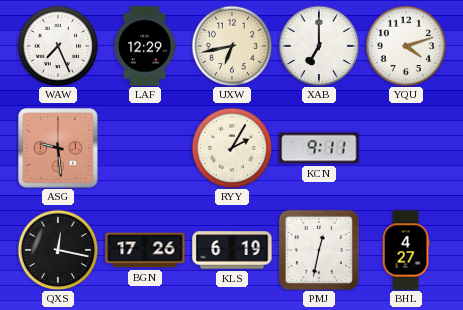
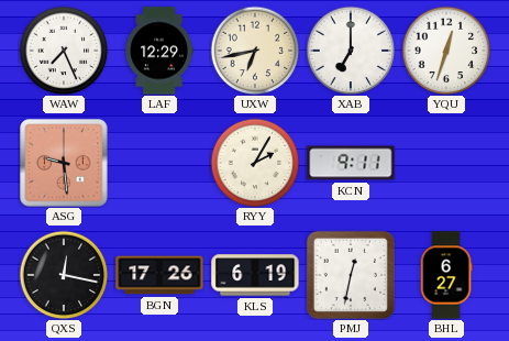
YQU: 4:12 -> 12:33
BHL: 4:27 -> 6:27
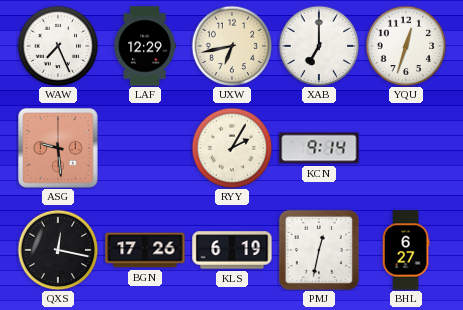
KCN: 9:11 -> 9:14
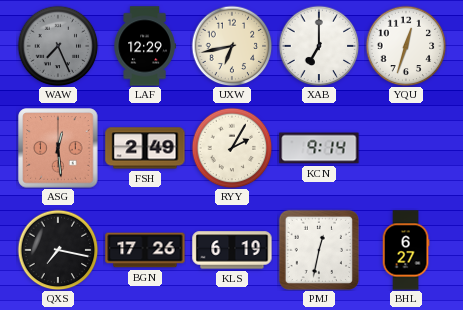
WAW dial: white -> grey
ASG: 9:29 -> 12:29
FSH: none -> 2:49
QXS: 12:17 -> 7:17
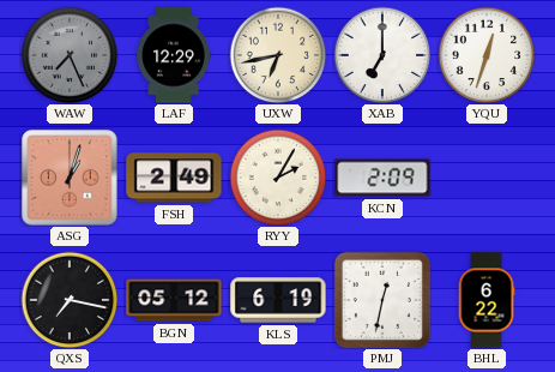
ASG: 12:29 -> 1:03
KCN: 9:14 -> 2:09
BGN: 17:26 -> 05:12
BHL: 6:27 -> 6:22
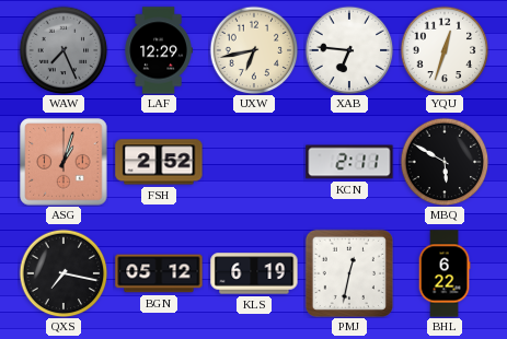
XAB: 7:00 -> 6:46
FSH: 2:49 -> 2:52
RYY: 2:05 -> none
KCN: 2:09 -> 2:11
MBQ: none -> 5:50
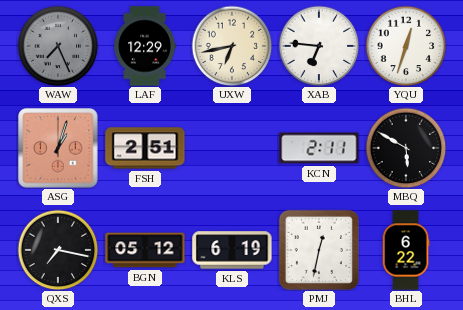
FSH: 2:52 -> 2:51
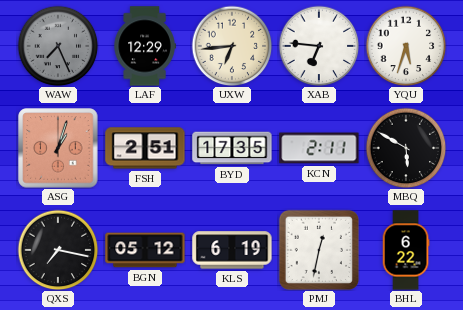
UXW: 6:43 -> 6:44
YQU: 12:33 -> 5:33
BYD: none -> 17:35
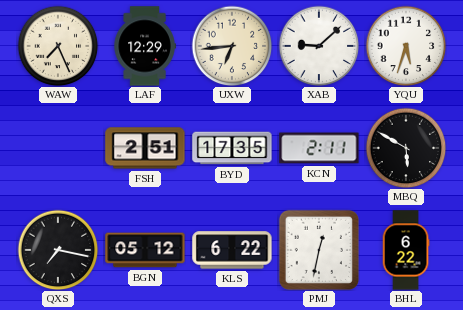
WAW dial: grey -> cream
XAB: 6:46 -> 9:08
ASG: 1:03 -> none
KLS: 6:19 -> 6:22
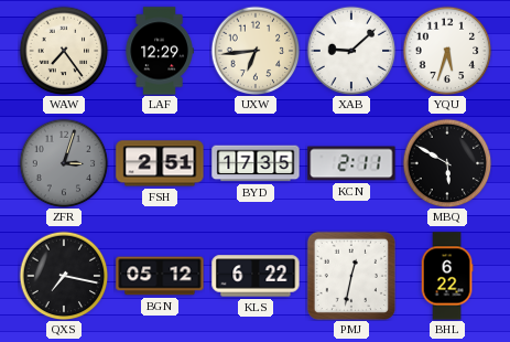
WAW: 7:26 -> 7:24
ZFR: none -> 3:03
